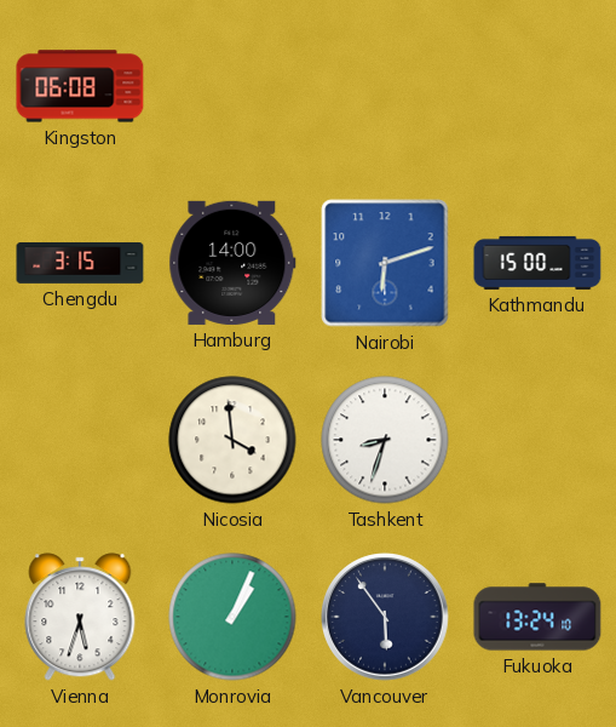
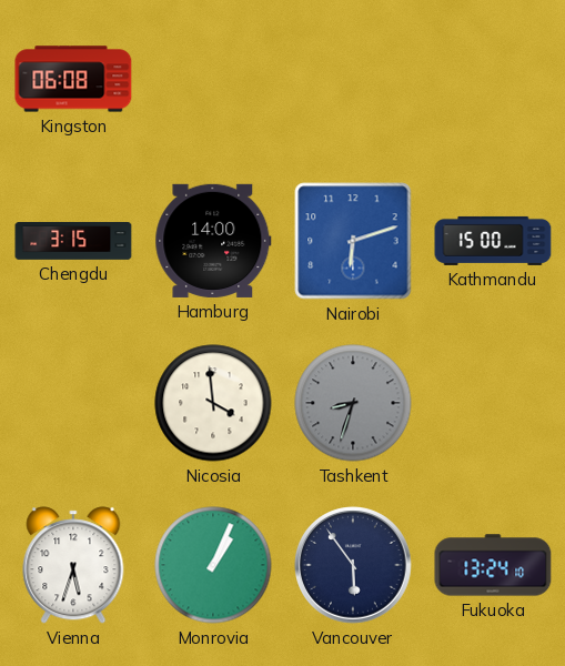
Tashkent dial: white -> grey
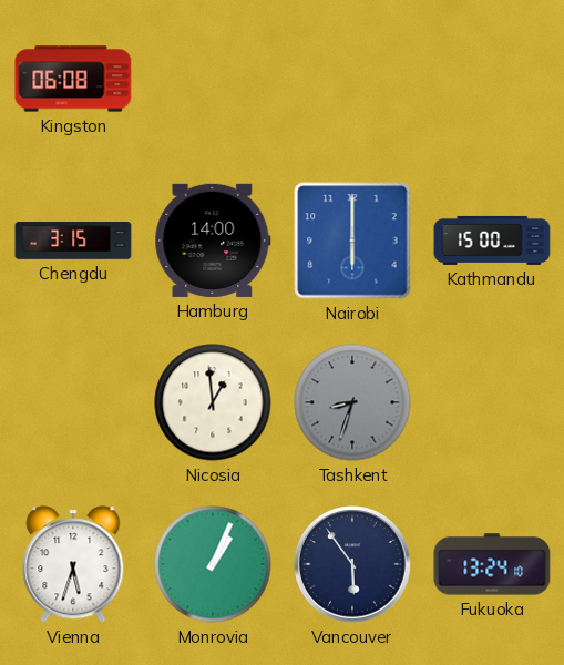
Nairobi: 6:12 -> 6:00
Nicosia: 3:59 -> 12:59
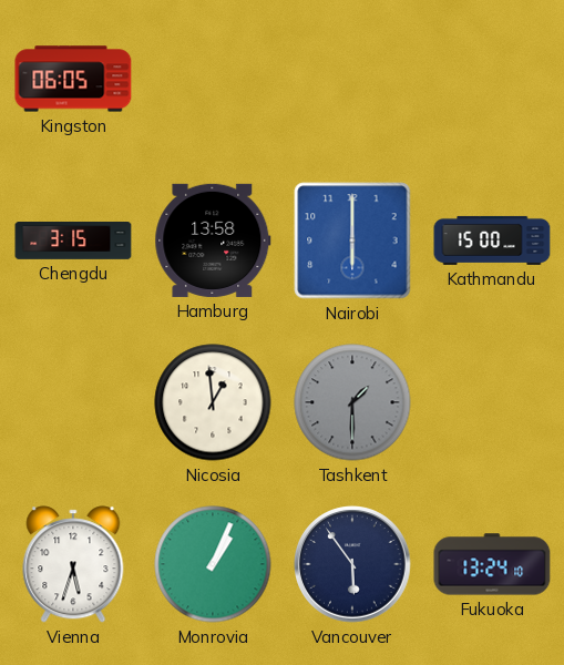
Kingston: 06:08 -> 06:05
Hamburg: 14:00 -> 13:58
Tashkent: 8:33 -> 1:30
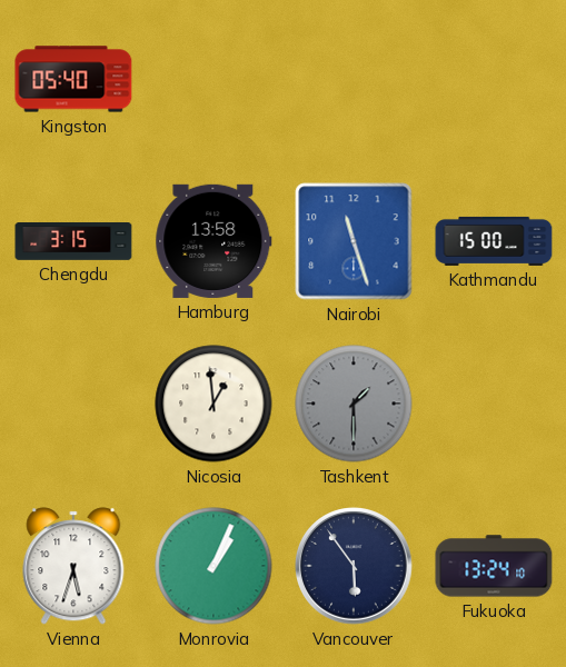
Kingston: 06:05 -> 05:40
Nairobi: 6:00 -> 11:27
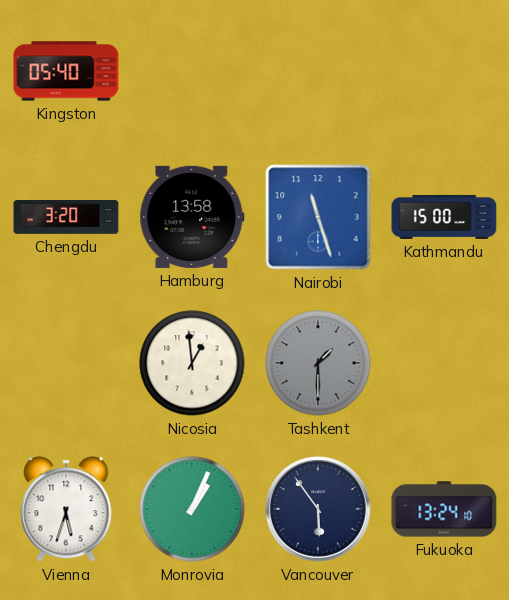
Chengdu: 3:15 -> 3:20
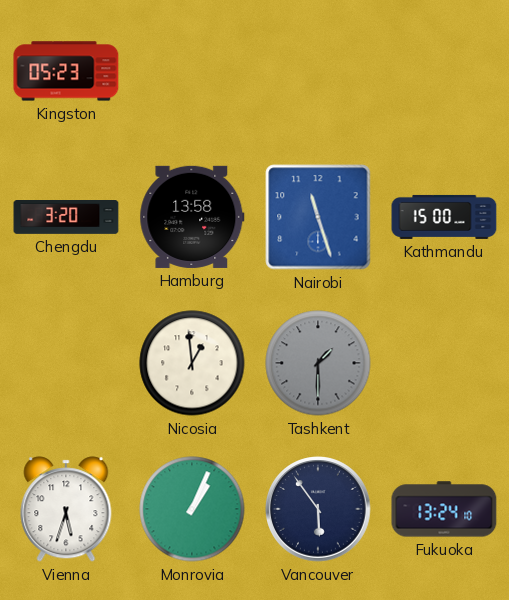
Kingston: 05:40 -> 05:23
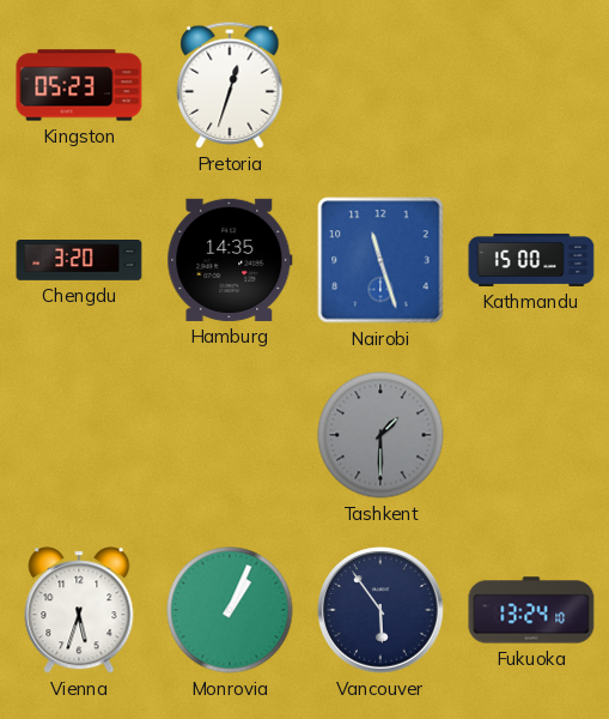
Pretoria: none -> 12:33
Hamburg: 13:58 -> 14:35
Nicosia: 12:59 -> none
